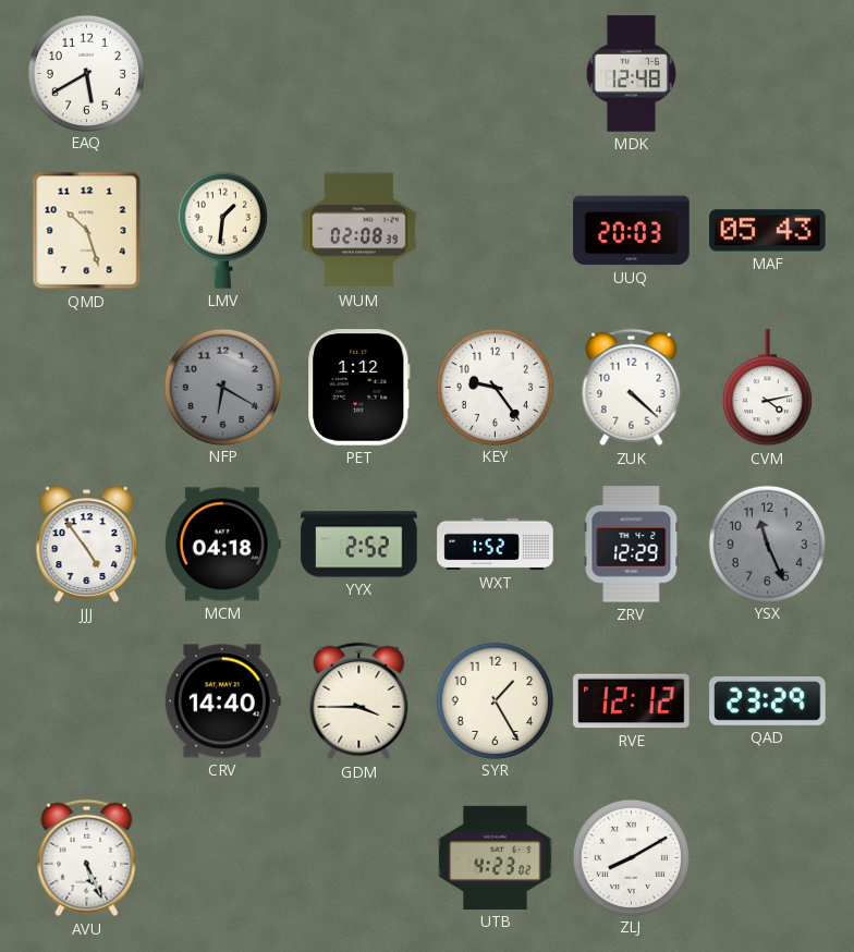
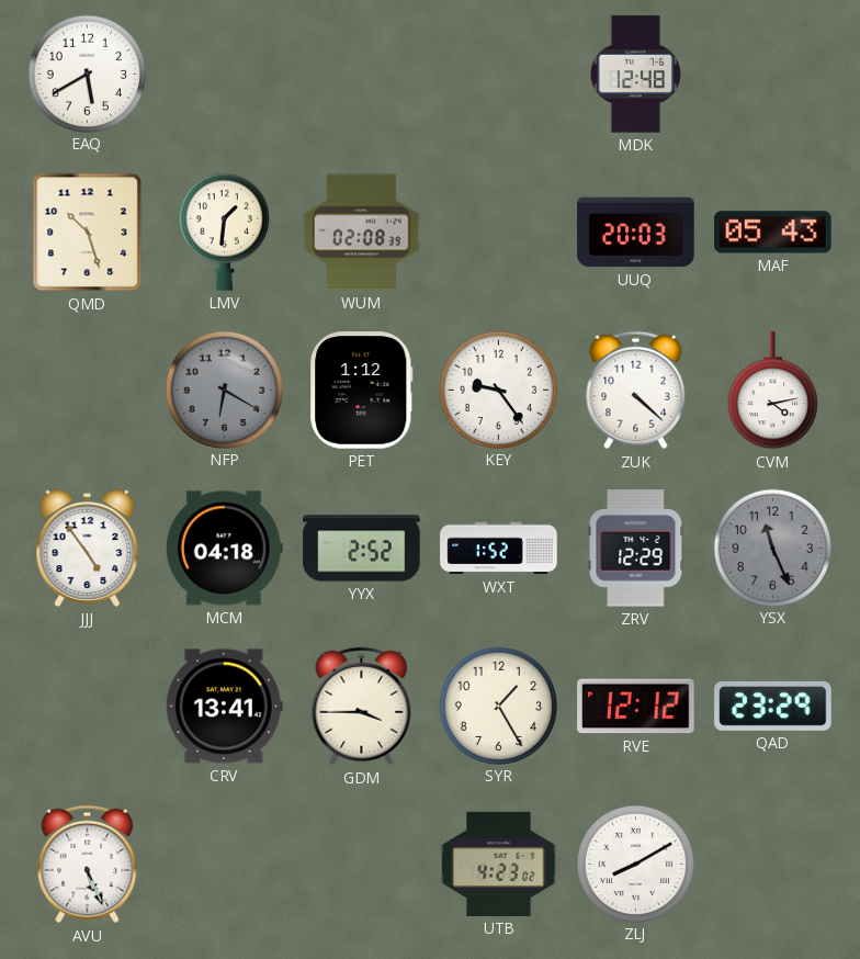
CRV: 14:40 -> 13:41
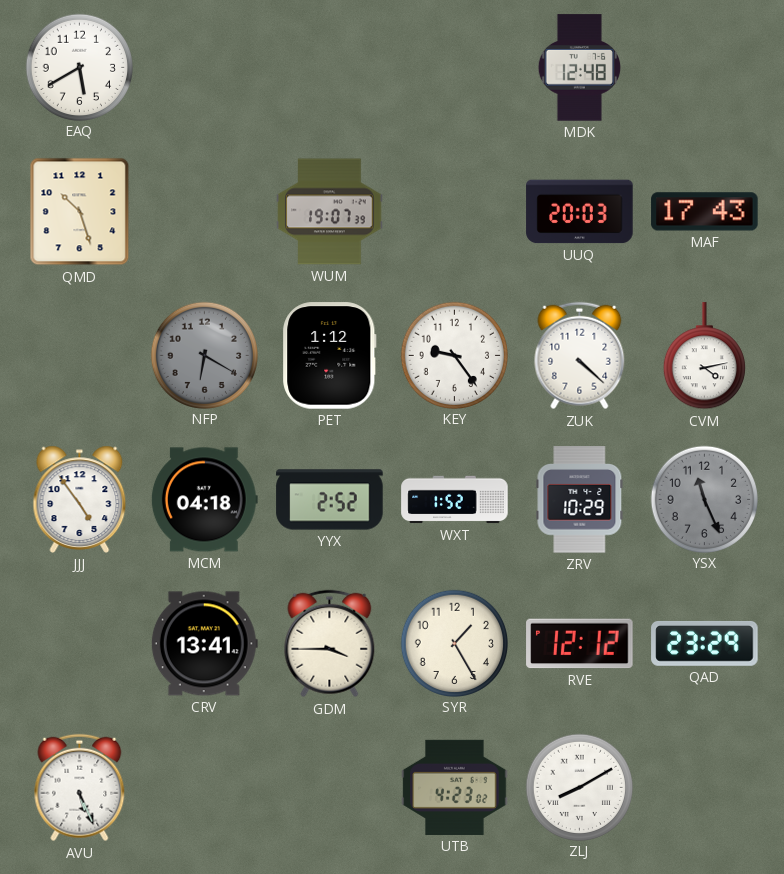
LMV: 1:31 -> none
WUM: 02:08 -> 19:07
MAF: 05:43 -> 17:43
ZRV: 12:29 -> 10:29
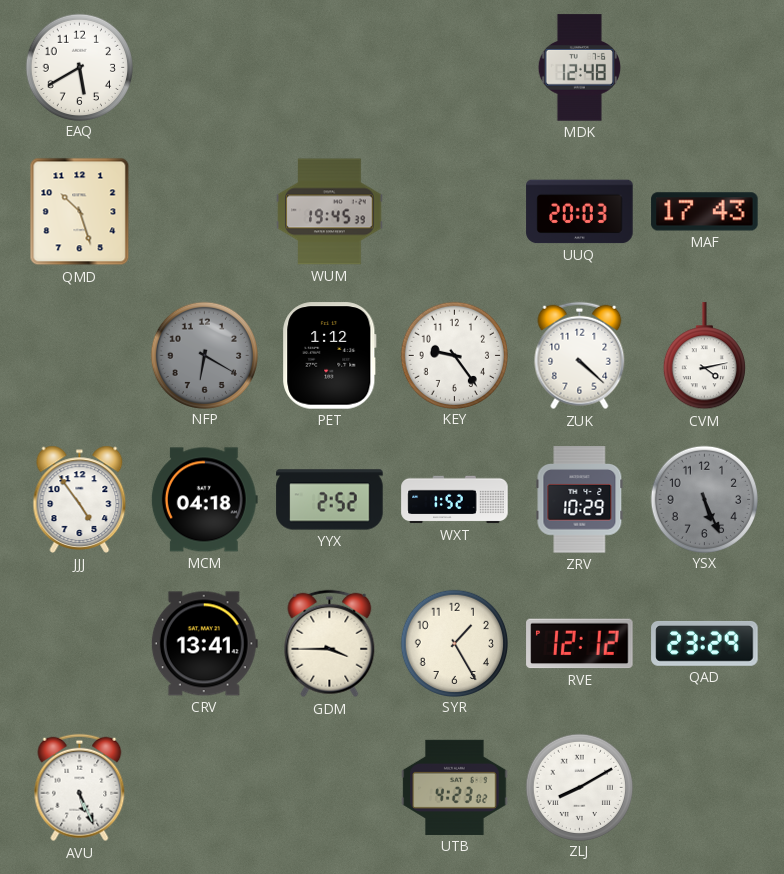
WUM: 19:07 -> 19:45
YSX: 11:26 -> 5:26
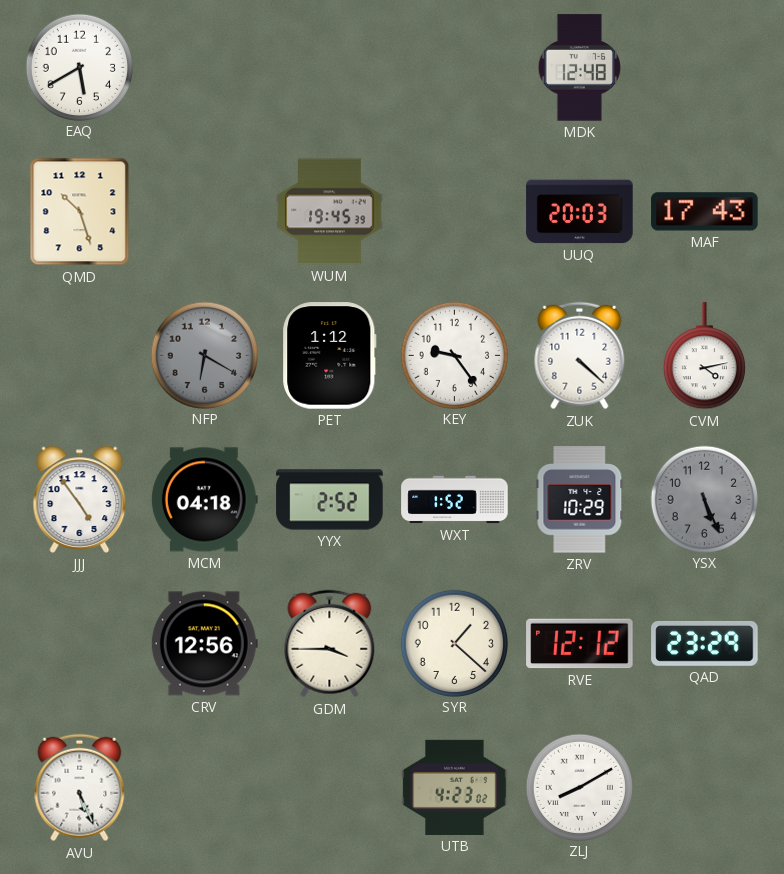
CRV: 13:41 -> 12:56
SYR: 1:25 -> 1:22
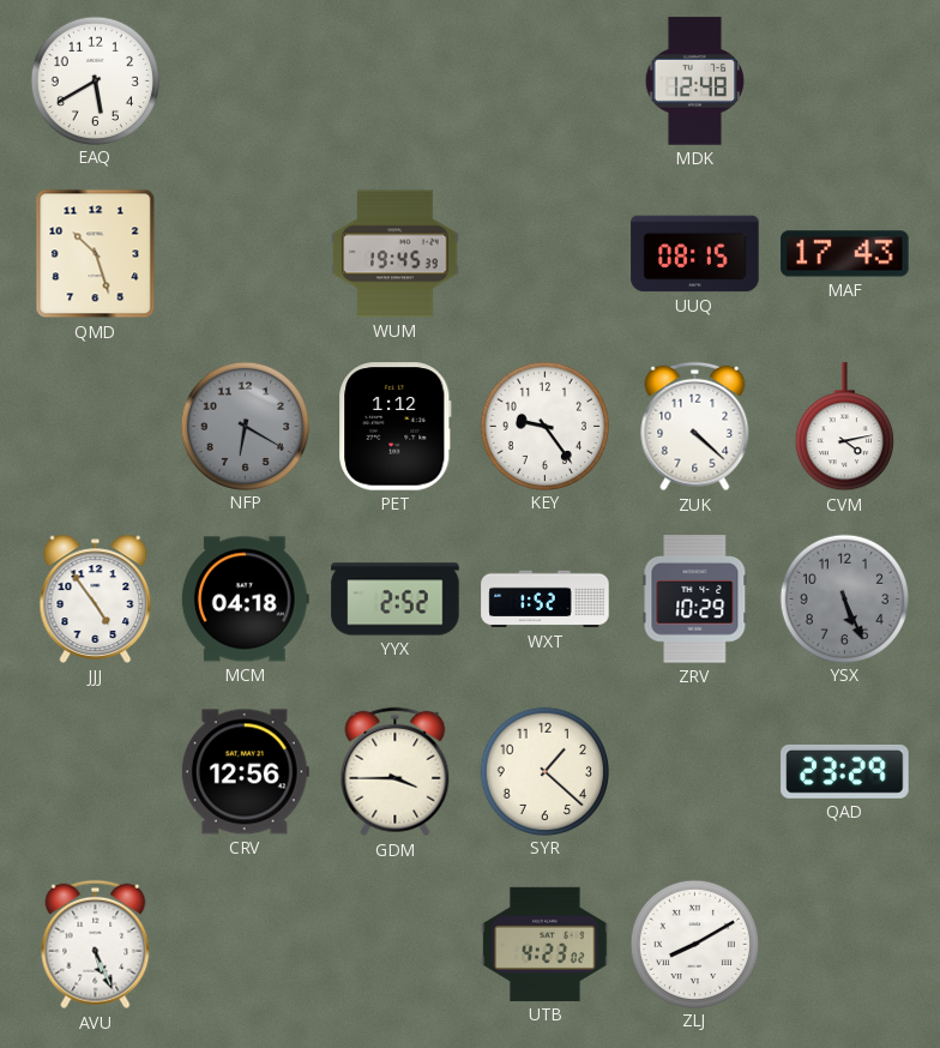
UUQ: 20:03 -> 08:15
RVE: 12:12 -> none
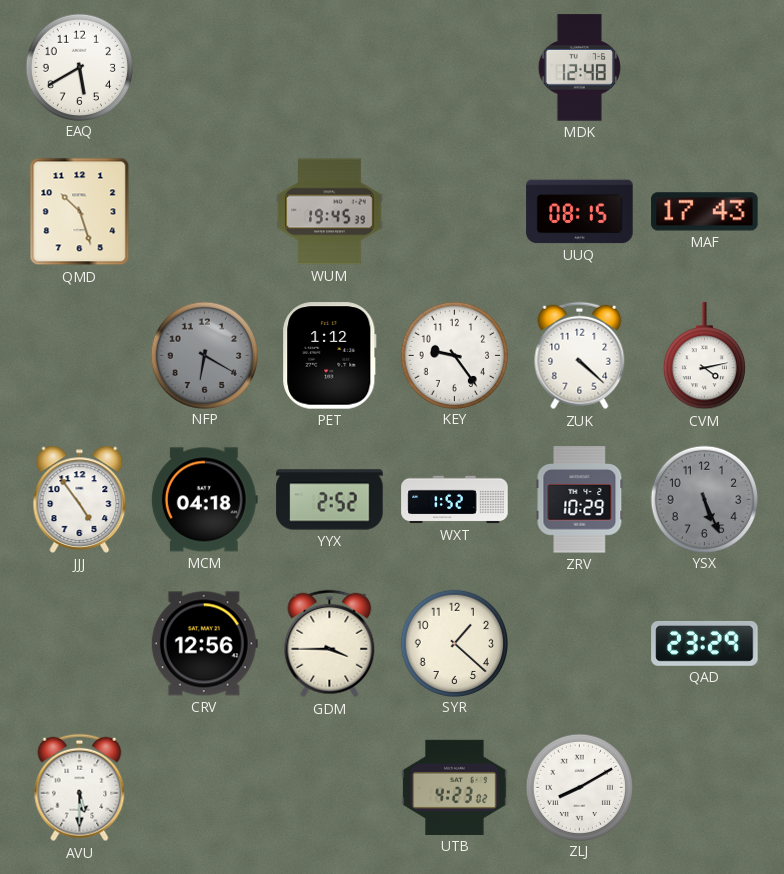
AVU: 5:26 -> 5:30
